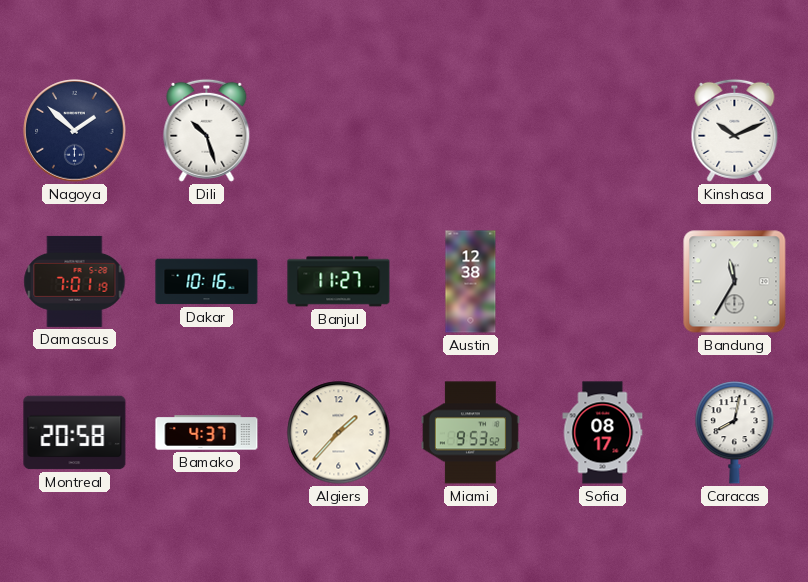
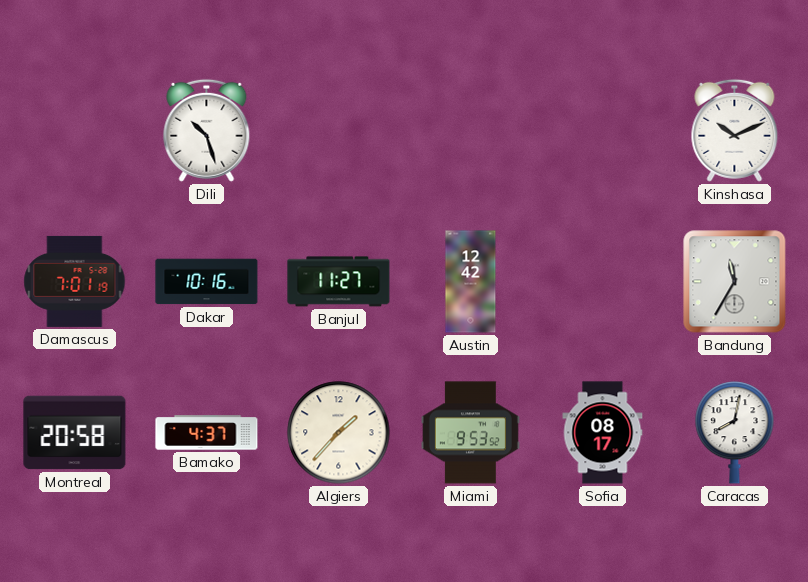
Nagoya: 1:52 -> none
Austin: 12:38 -> 12:42
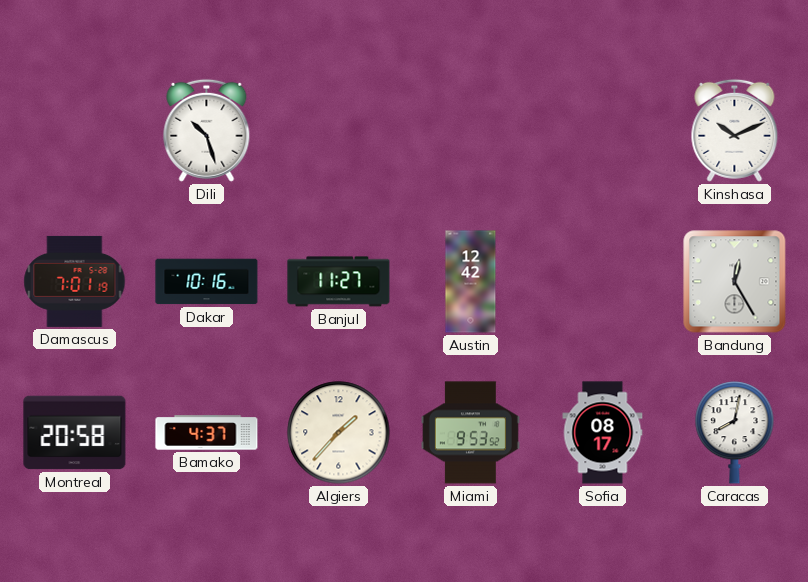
Bandung: 11:35 -> 12:25
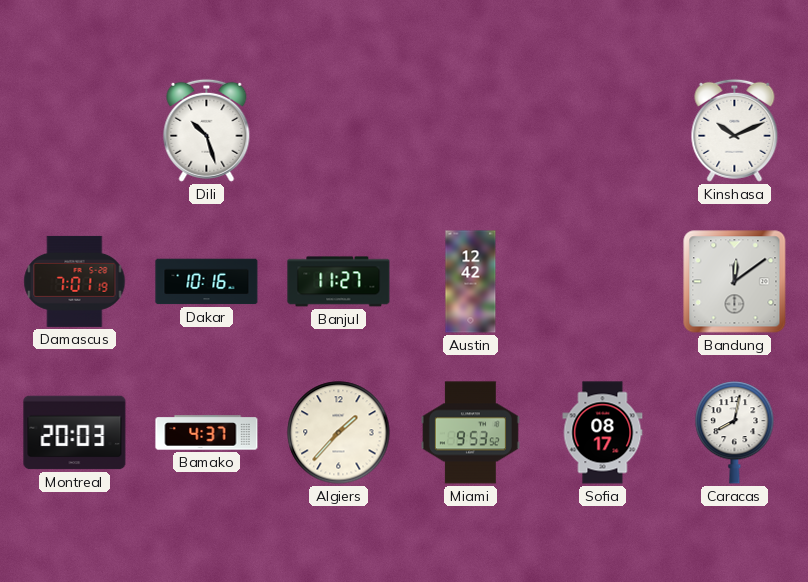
Bandung: 12:25 -> 12:09
Montreal: 20:58 -> 20:03
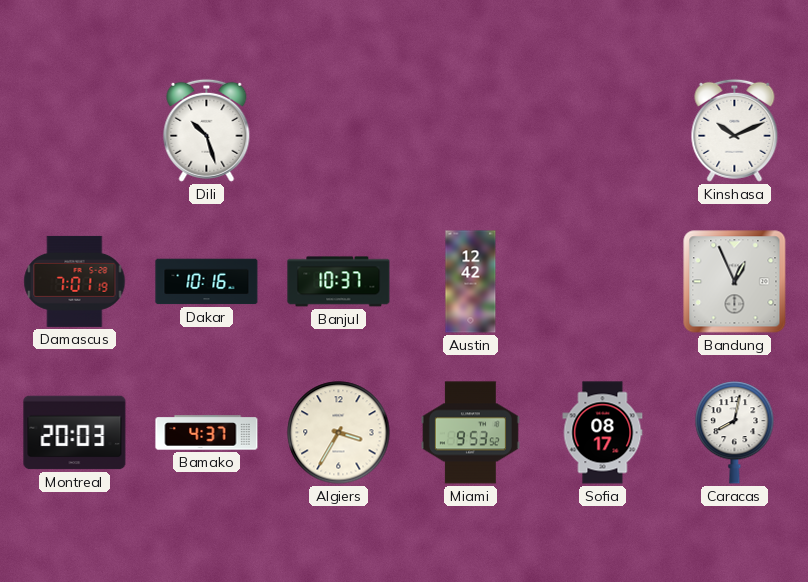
Banjul: 11:27 -> 10:37
Bandung: 12:09 -> 12:56
Algiers: 1:37 -> 3:35
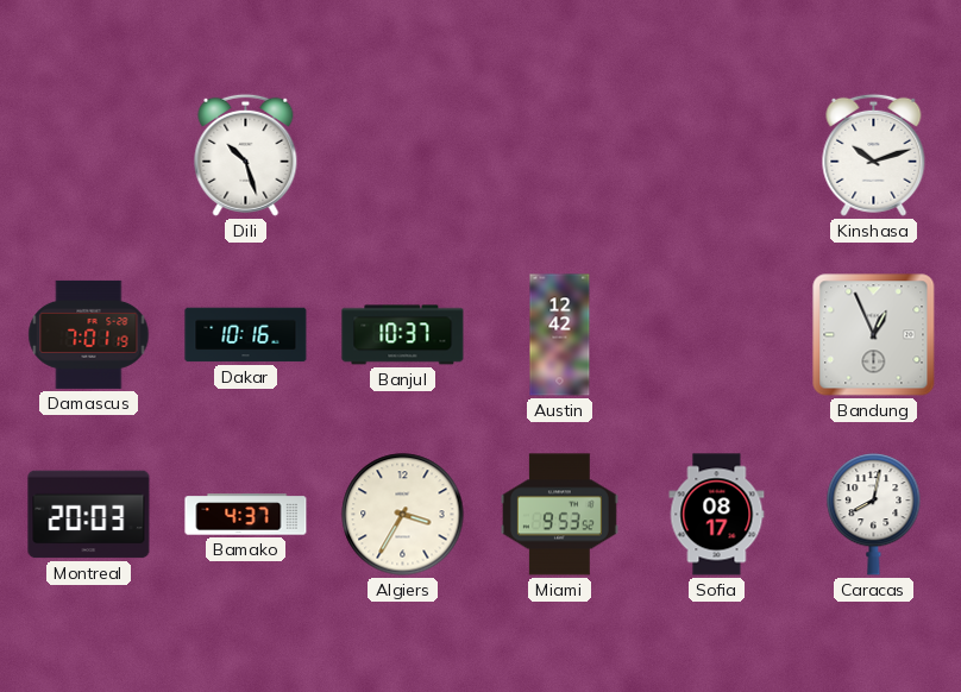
Kinshasa: 10:11 -> 10:12
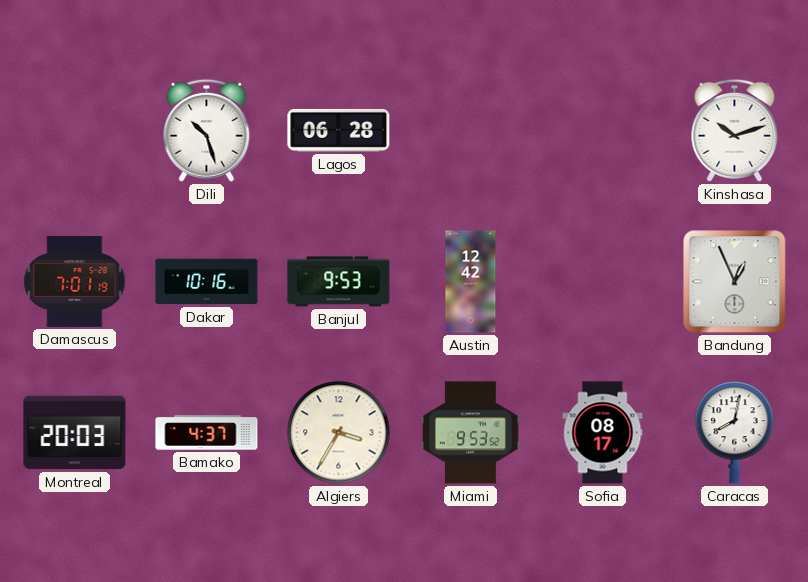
Lagos: none -> 06:28
Banjul: 10:37 -> 9:53
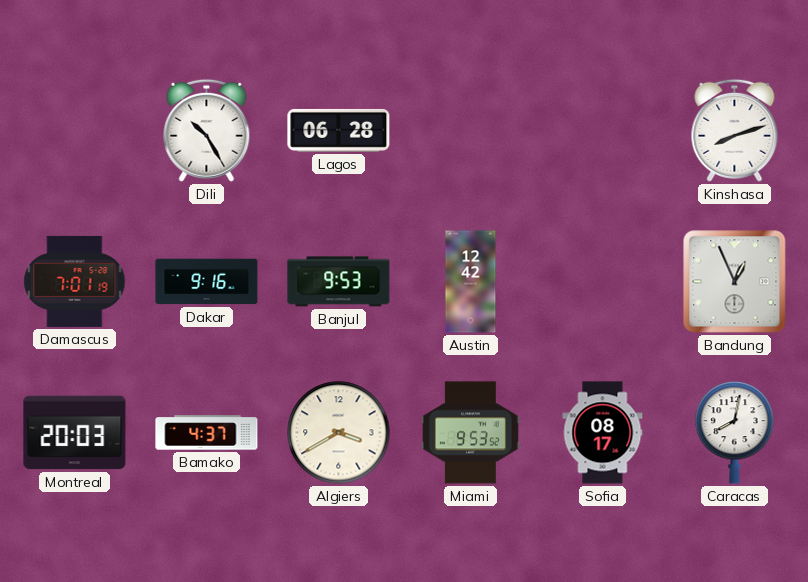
Dili: 10:27 -> 10:25
Kinshasa: 10:12 -> 8:12
Dakar: 10:16 -> 9:16
Algiers: 3:35 -> 3:40
